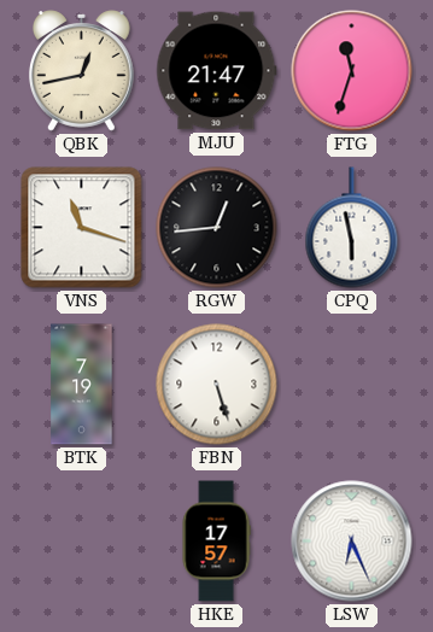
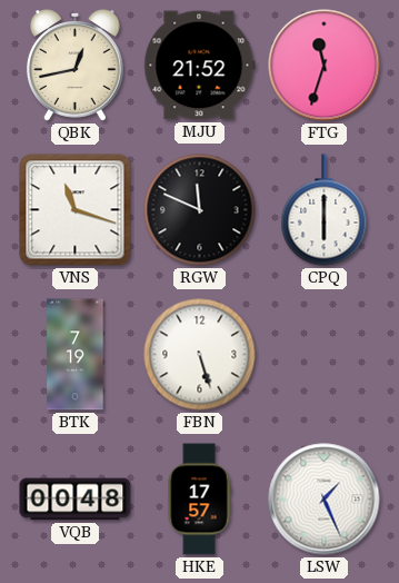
MJU: 21:47 -> 21:52
RGW: 12:44 -> 11:49
CPQ: 5:58 -> 6:00
VQB: none -> 00:48
LSW: 6:26 -> 1:26
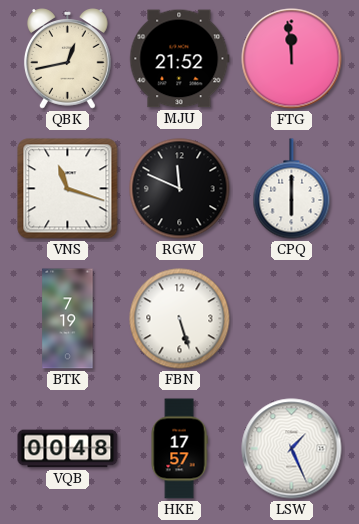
FTG: 11:33 -> 11:59
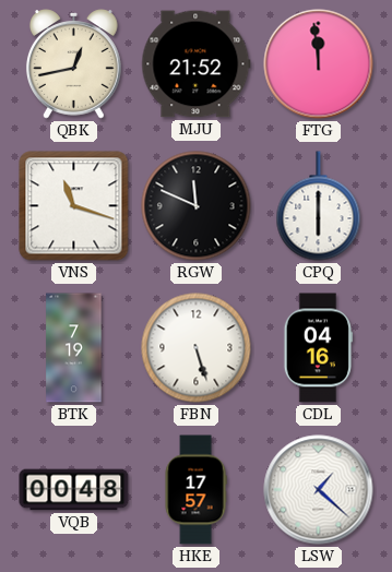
CDL: none -> 04:16
LSW: 1:26 -> 1:22
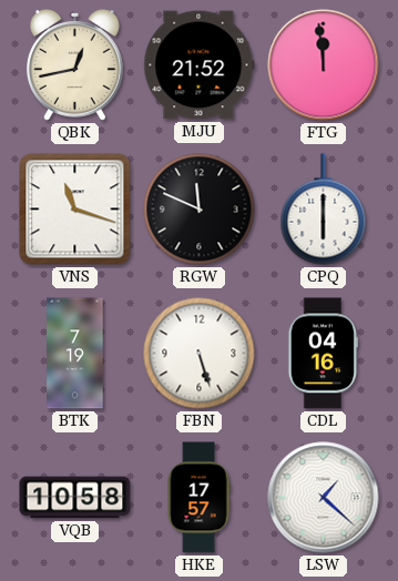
VQB: 00:48 -> 10:58
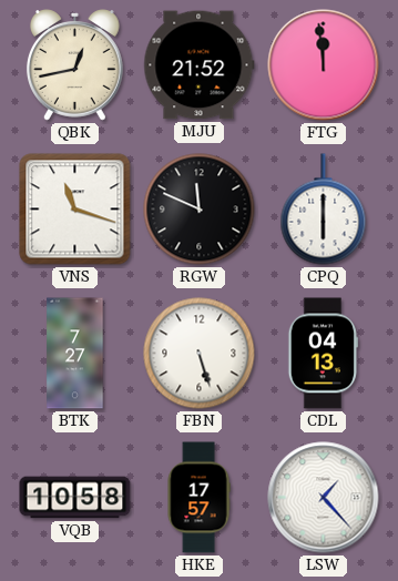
BTK: 7:19 -> 7:27
CDL: 04:16 -> 04:13
LSW: 1:22 -> 1:23
